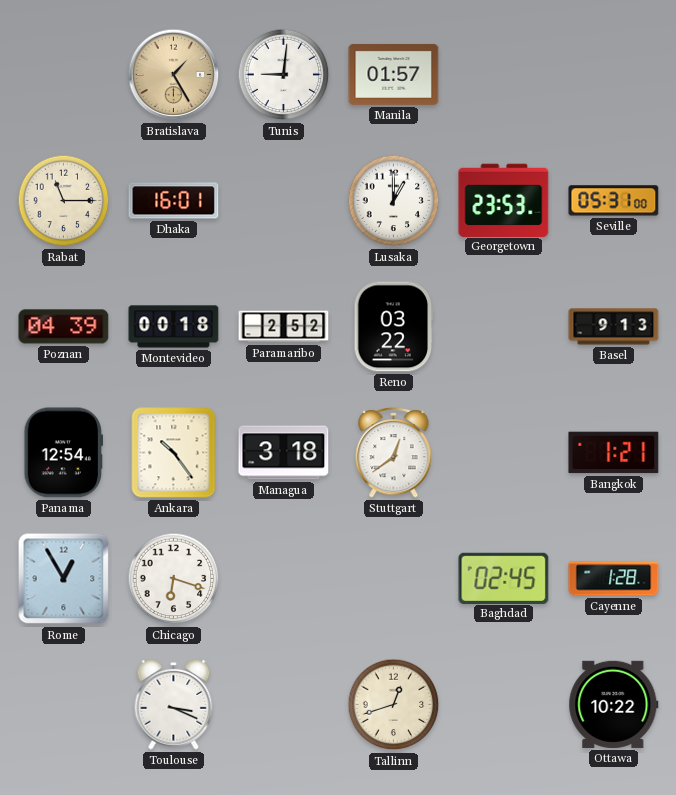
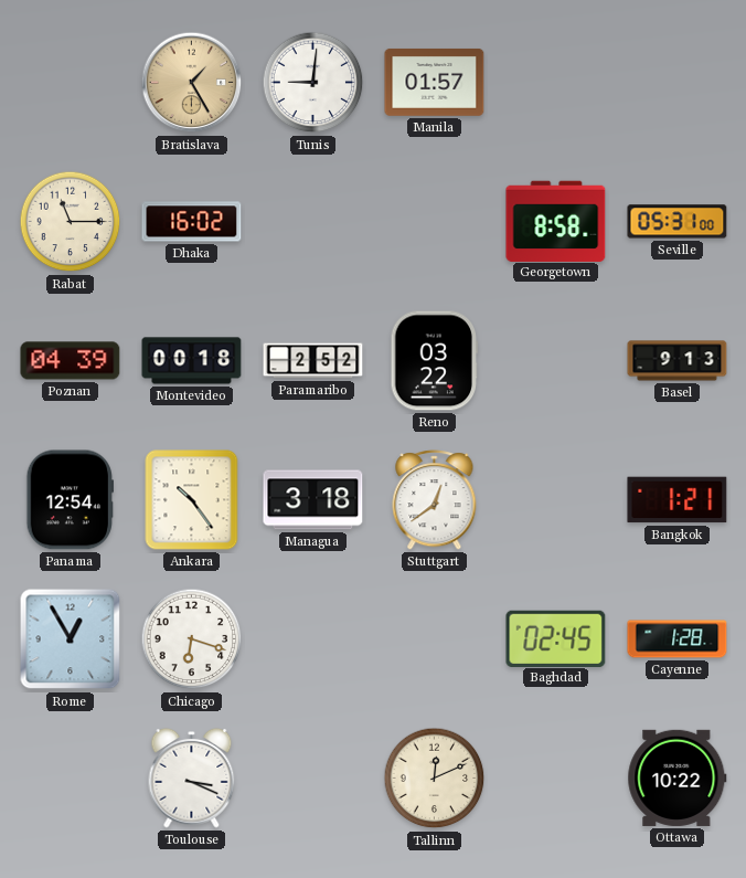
Dhaka: 16:01 -> 16:02
Lusaka: 1:00 -> none
Georgetown: 23:53 -> 8:58
Tallinn: 12:42 -> 12:11
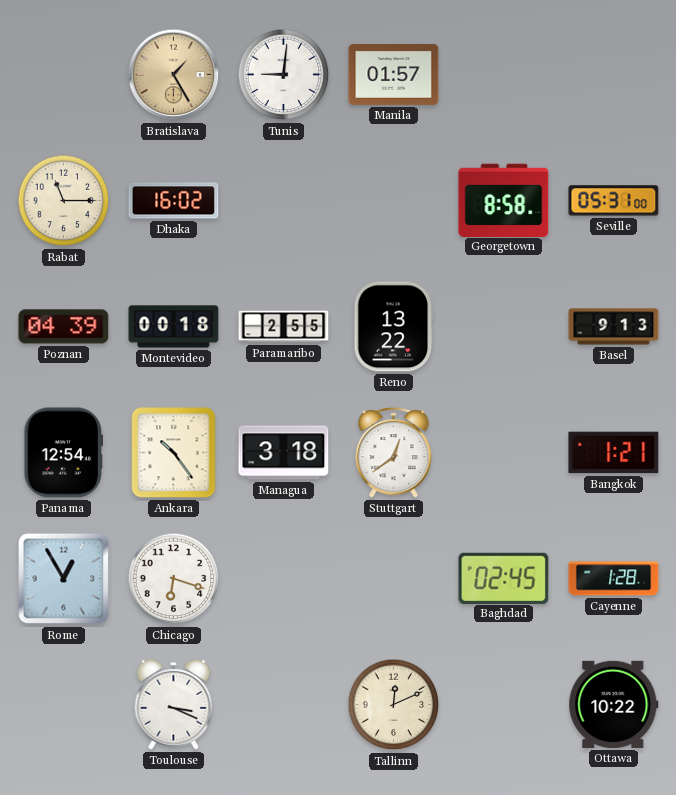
Paramaribo: 2:52 -> 2:55
Reno: 03:22 -> 13:22
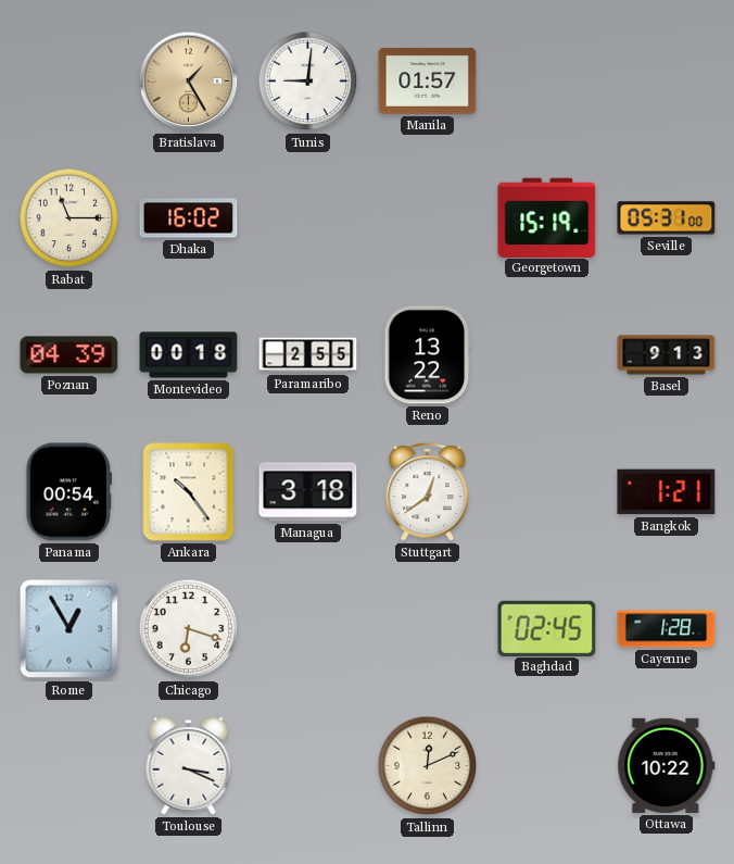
Georgetown: 8:58 -> 15:19
Panama: 12:54 -> 00:54
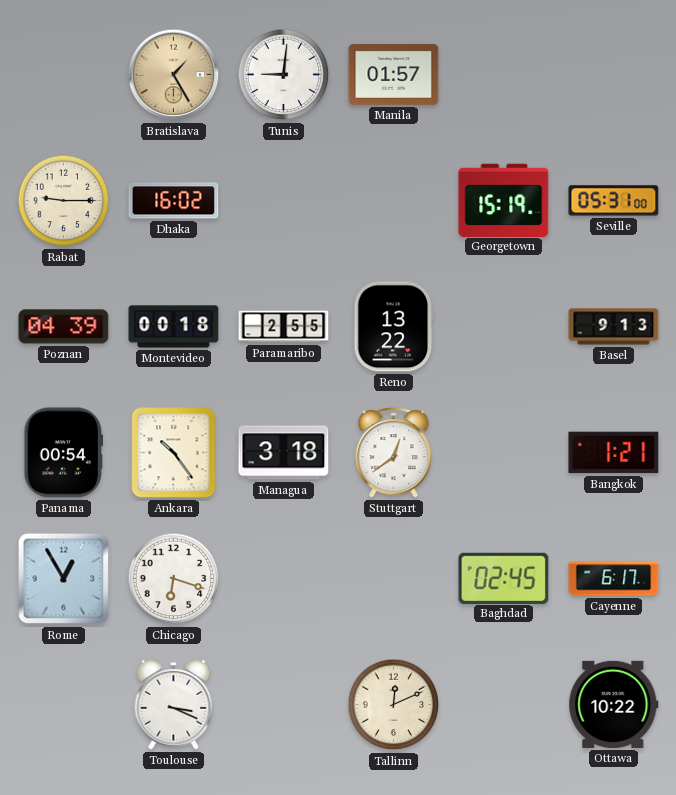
Rabat: 11:15 -> 9:15
Cayenne: 1:28 -> 6:17
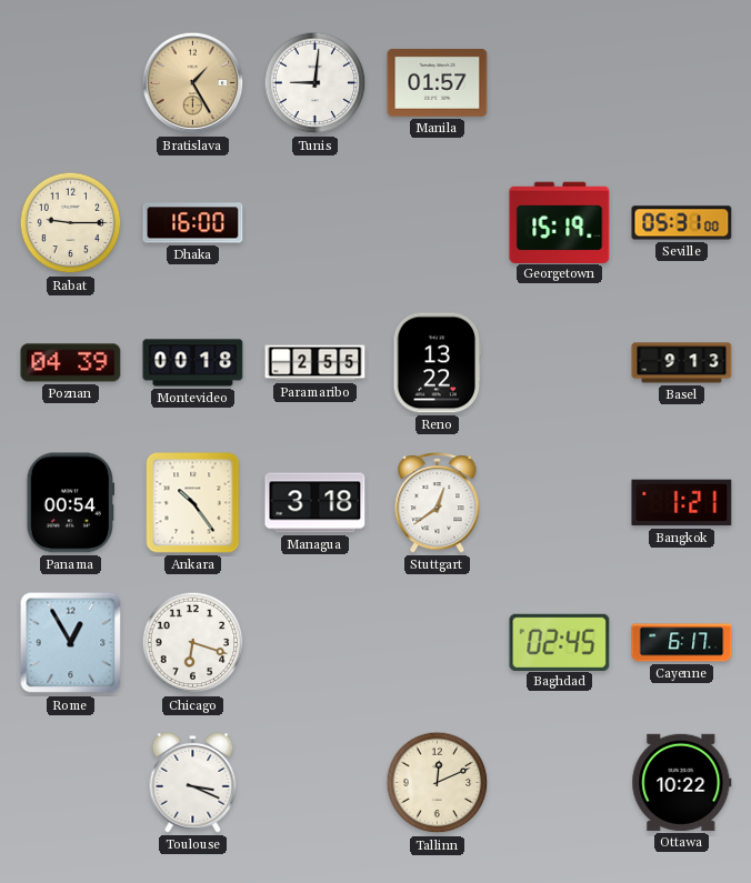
Dhaka: 16:02 -> 16:00
